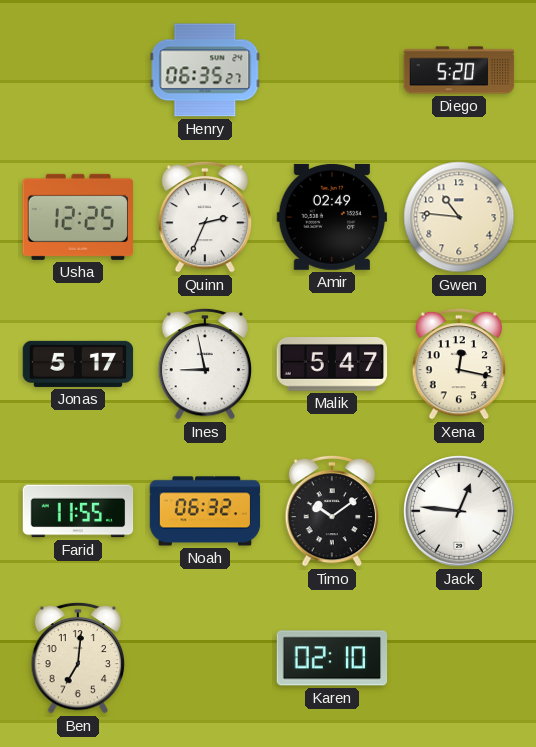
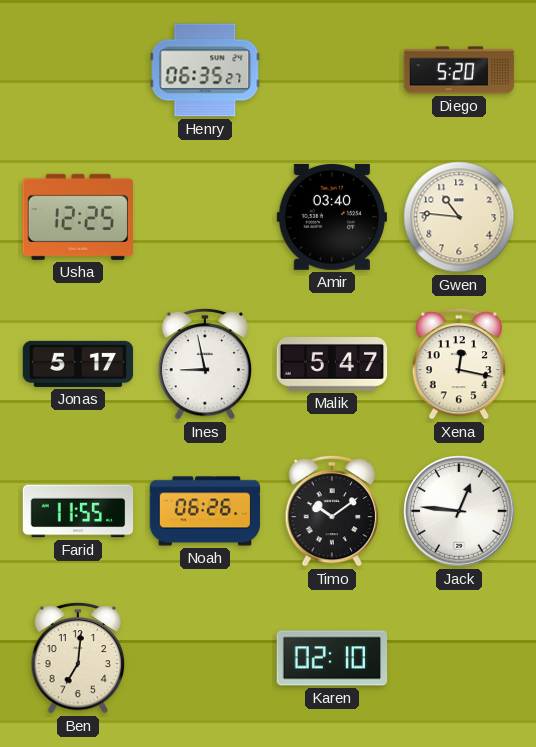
Quinn: 2:34 -> none
Amir: 02:49 -> 03:40
Noah: 06:32 -> 06:26
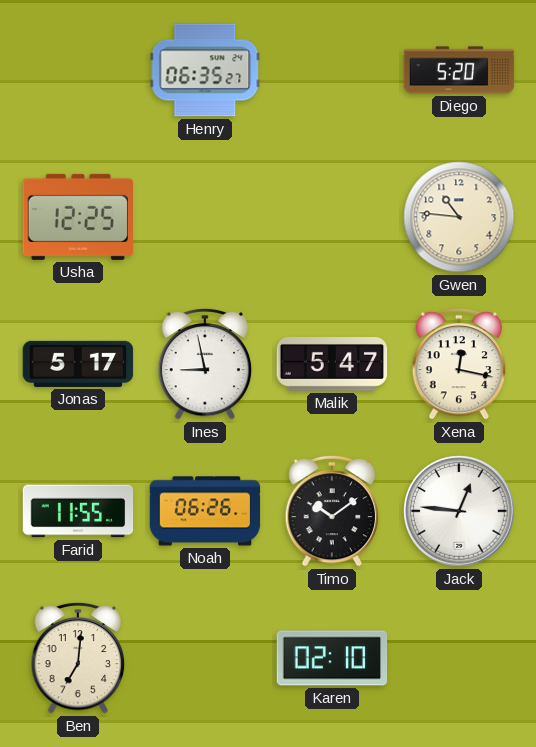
Amir: 03:40 -> none
